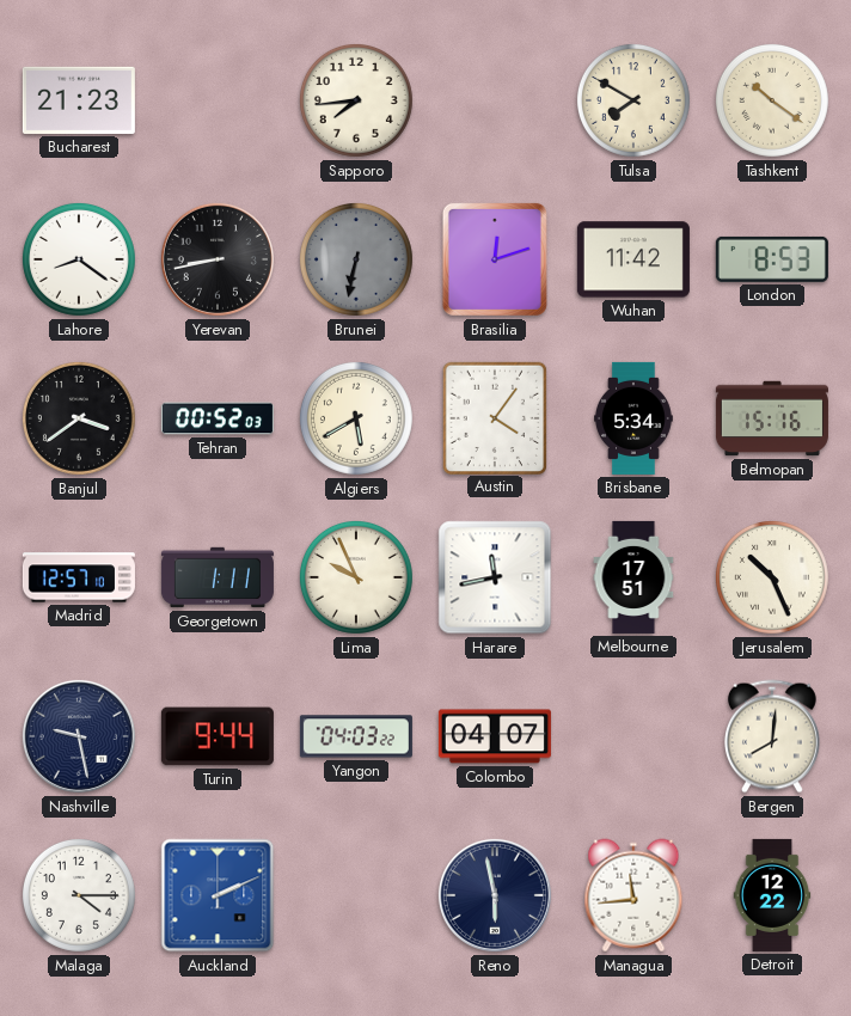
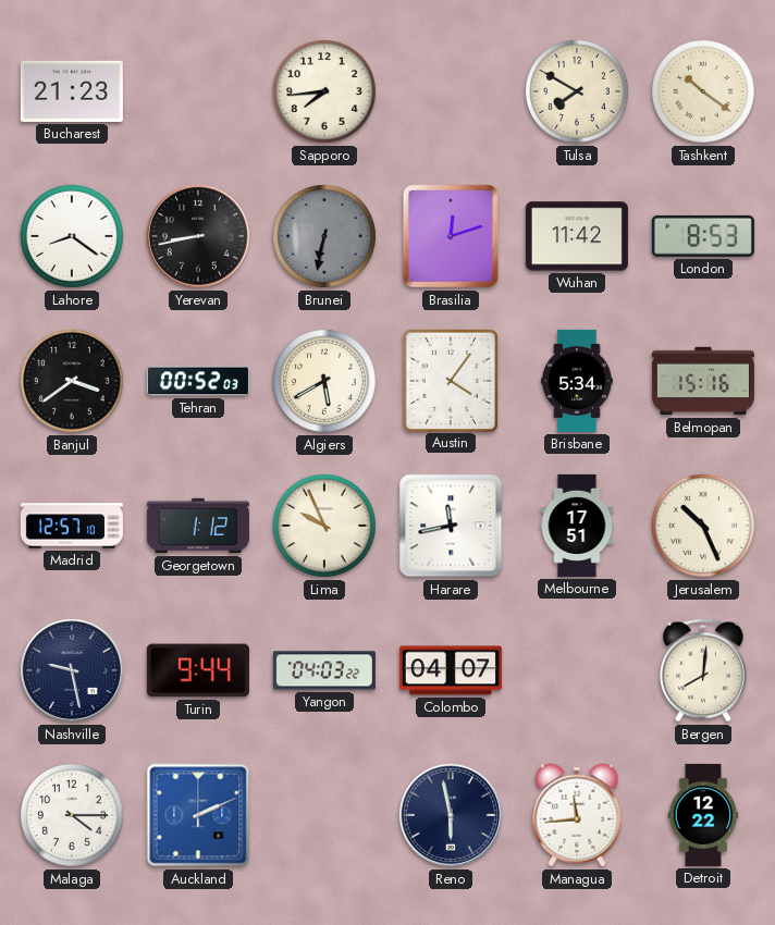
Georgetown: 1:11 -> 1:12
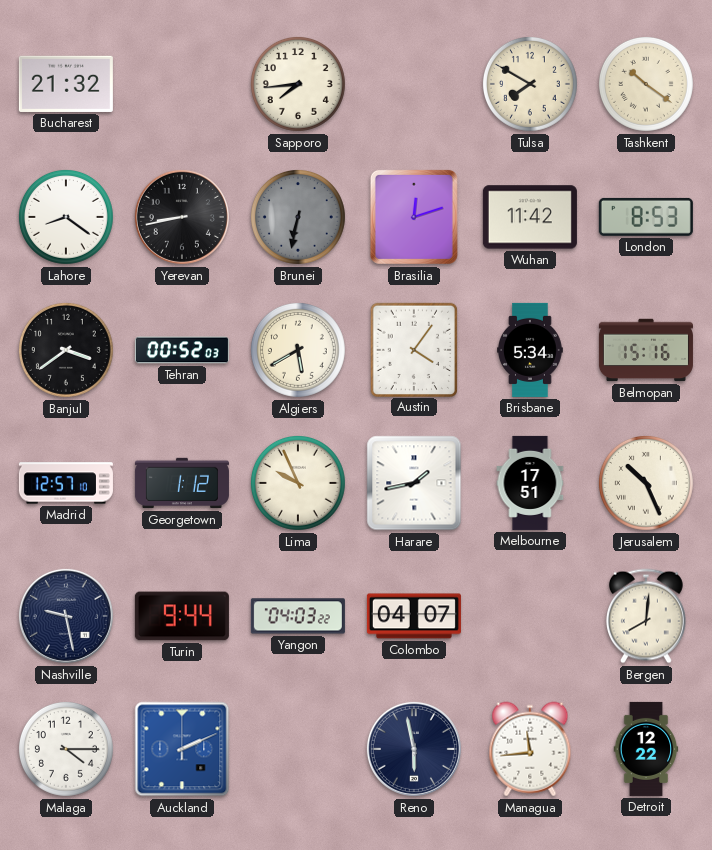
Bucharest: 21:23 -> 21:32
Harare: 11:43 -> 1:43
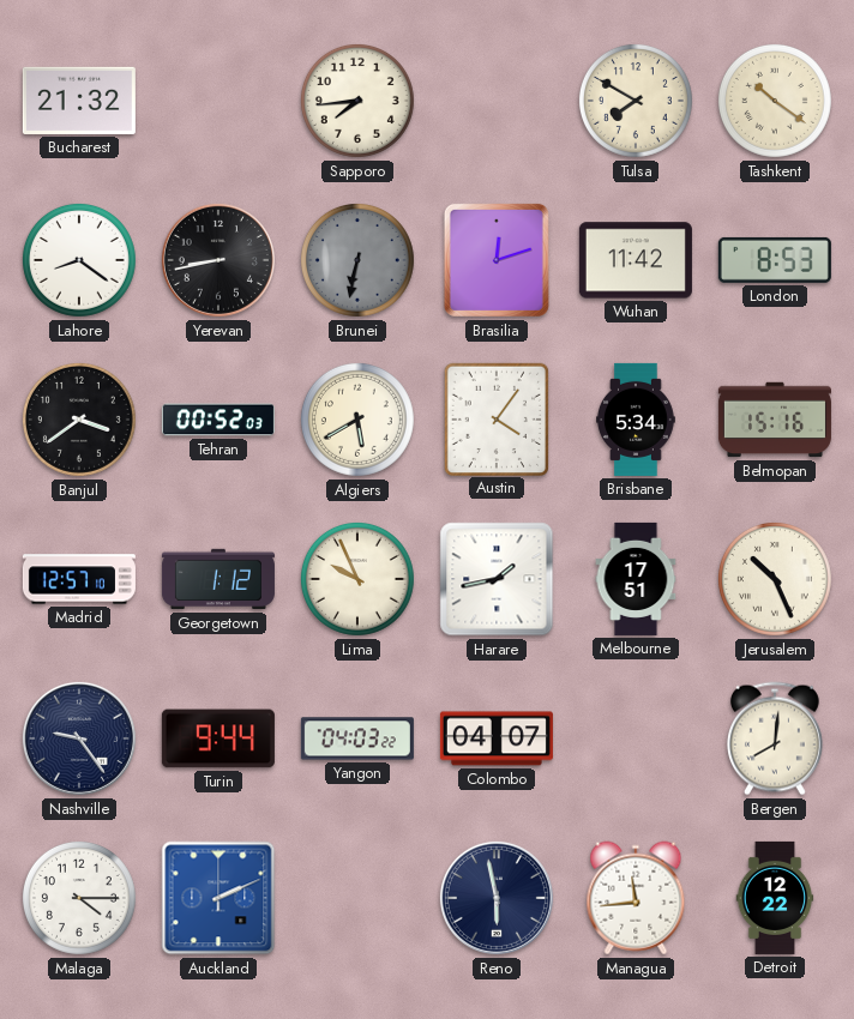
Nashville: 9:28 -> 9:24
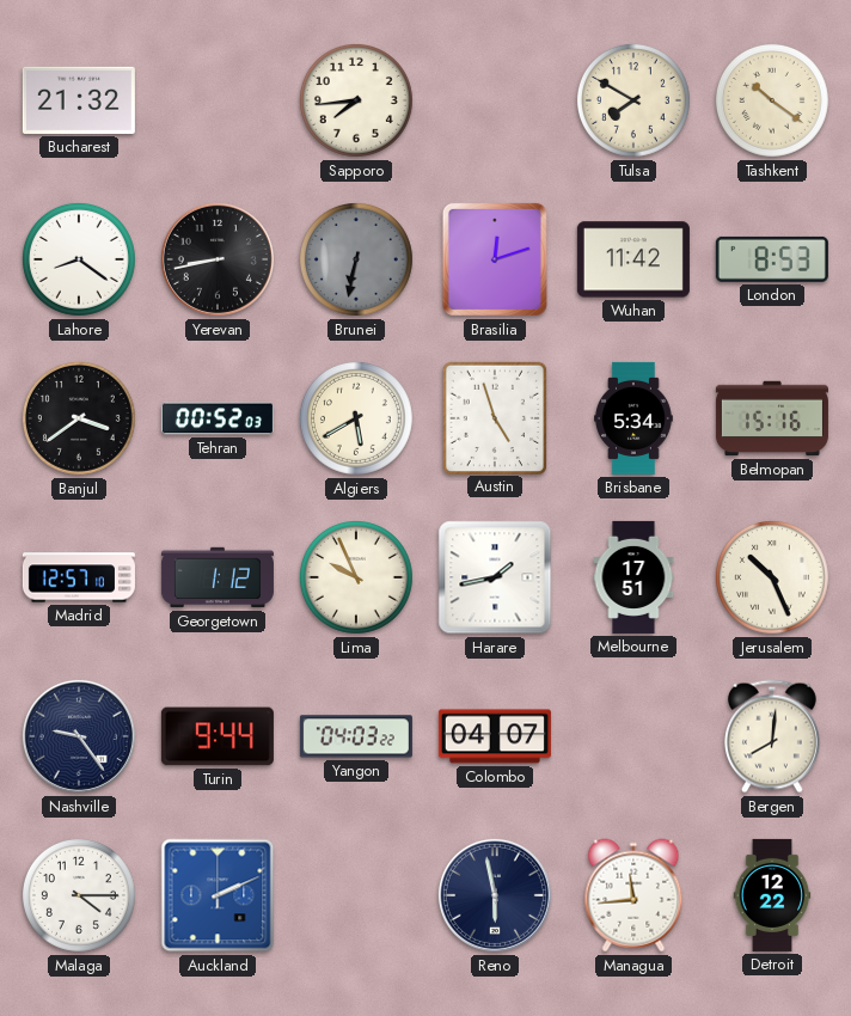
Austin: 4:06 -> 4:57
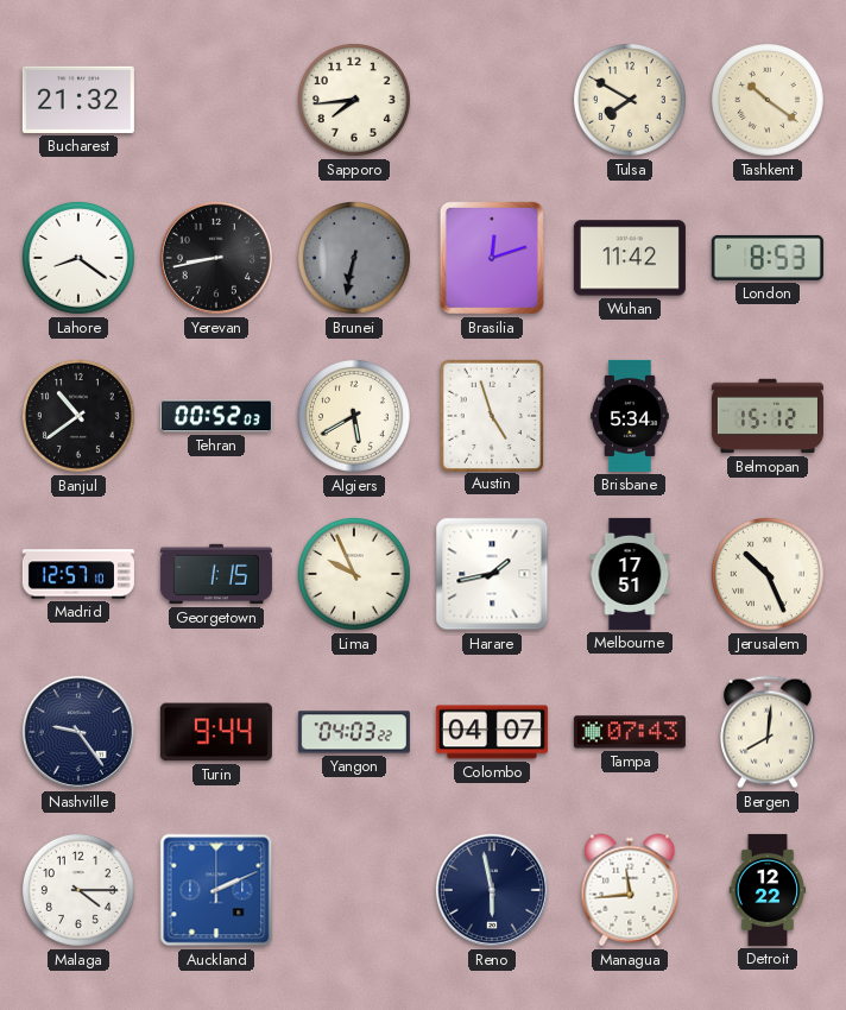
Banjul: 3:39 -> 10:39
Belmopan: 15:16 -> 15:12
Georgetown: 1:12 -> 1:15
Tampa: none -> 07:43
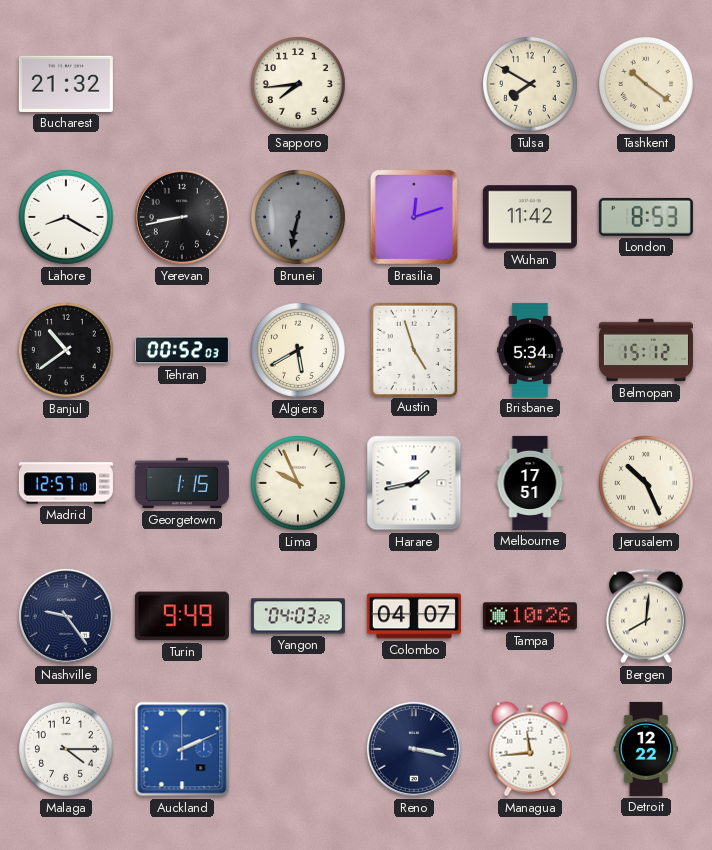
Lahore: 8:21 -> 8:20
Turin: 9:44 -> 9:49
Tampa: 07:43 -> 10:26
Reno: 5:58 -> 3:17
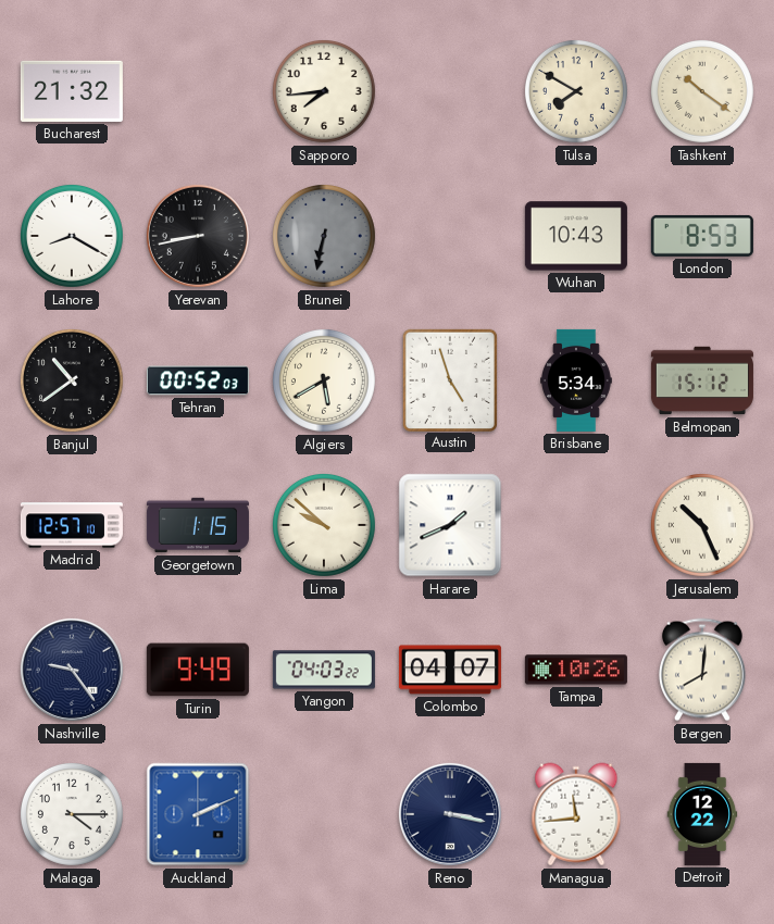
Brasilia: 12:12 -> none
Wuhan: 11:42 -> 10:43
Lima: 9:56 -> 9:52
Harare: 1:43 -> 1:41
Melbourne: 17:51 -> none
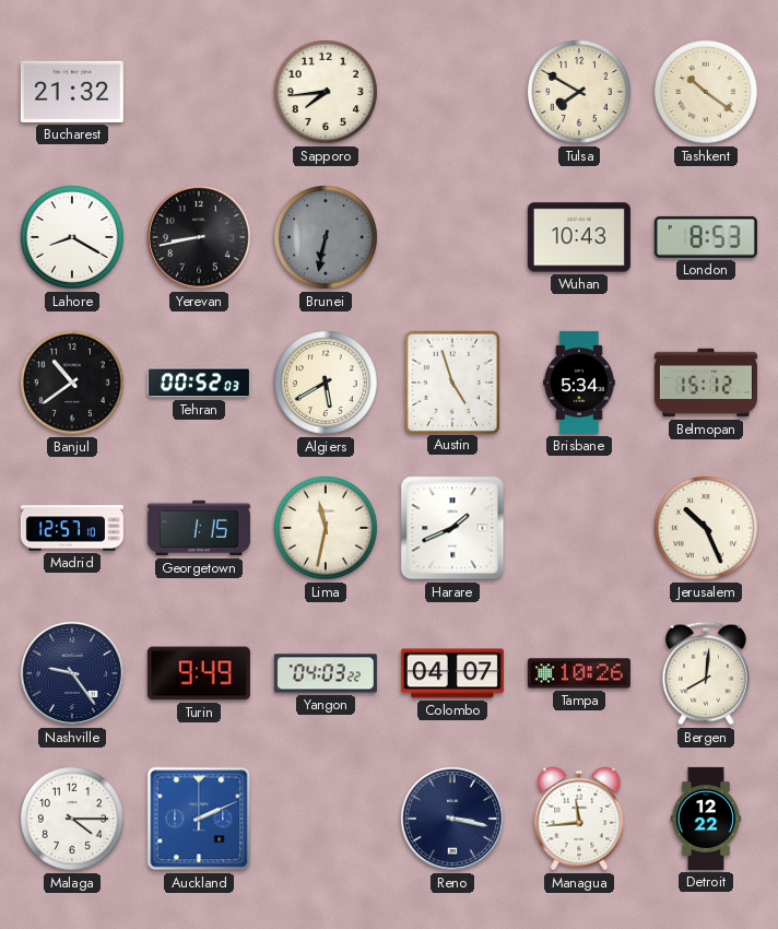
Lima: 9:52 -> 11:32
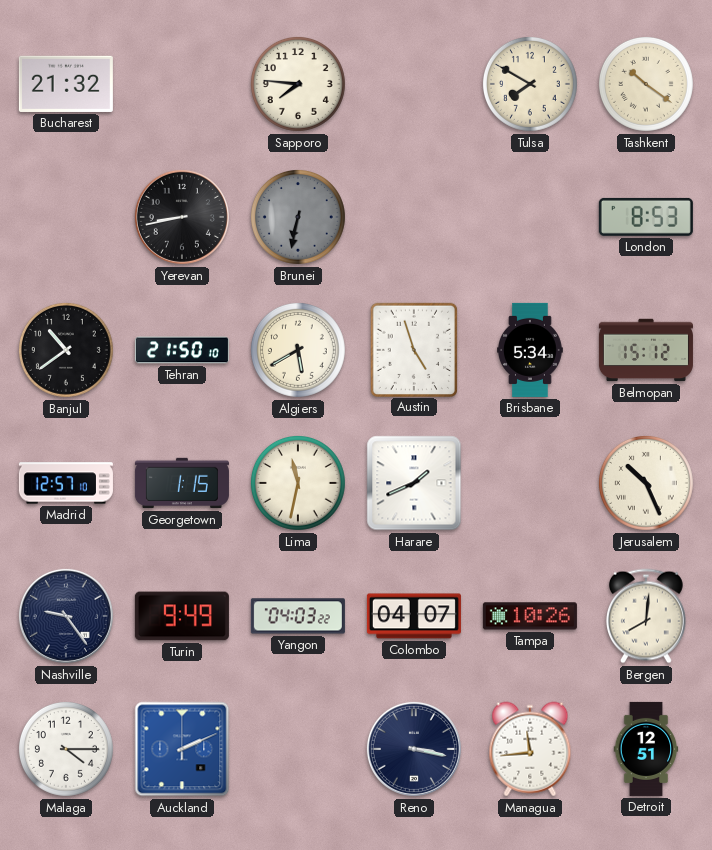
Sapporo: 7:44 -> 7:46
Lahore: 8:20 -> none
Wuhan: 10:43 -> none
Tehran: 00:52 -> 21:50
Detroit: 12:22 -> 12:51
